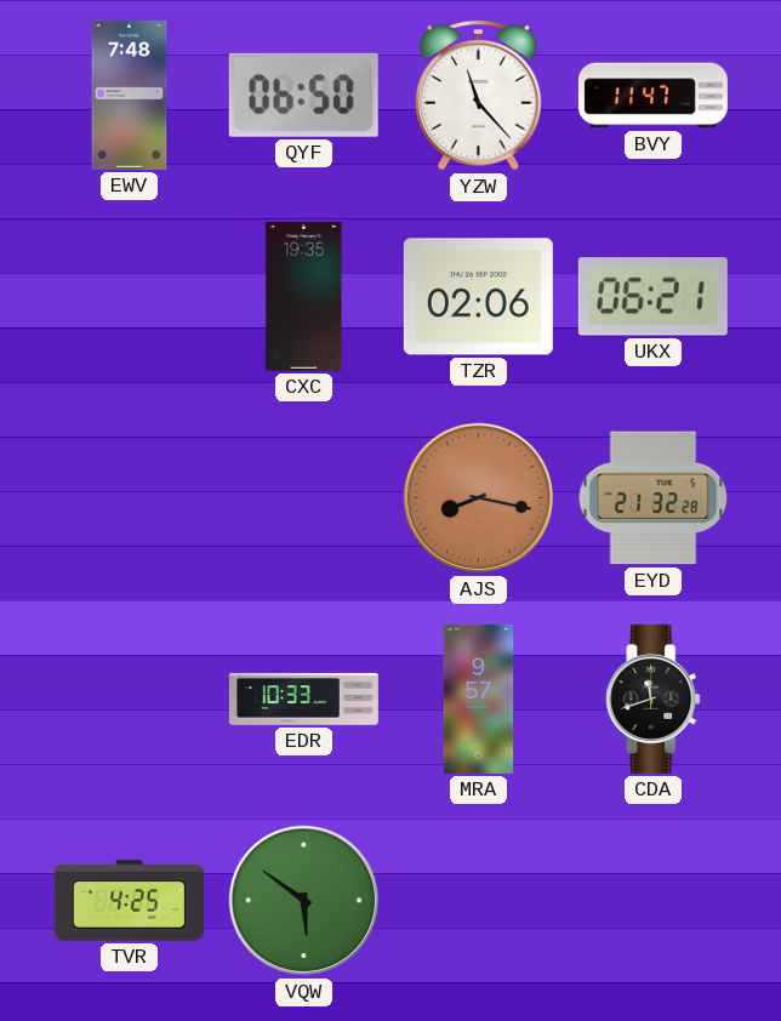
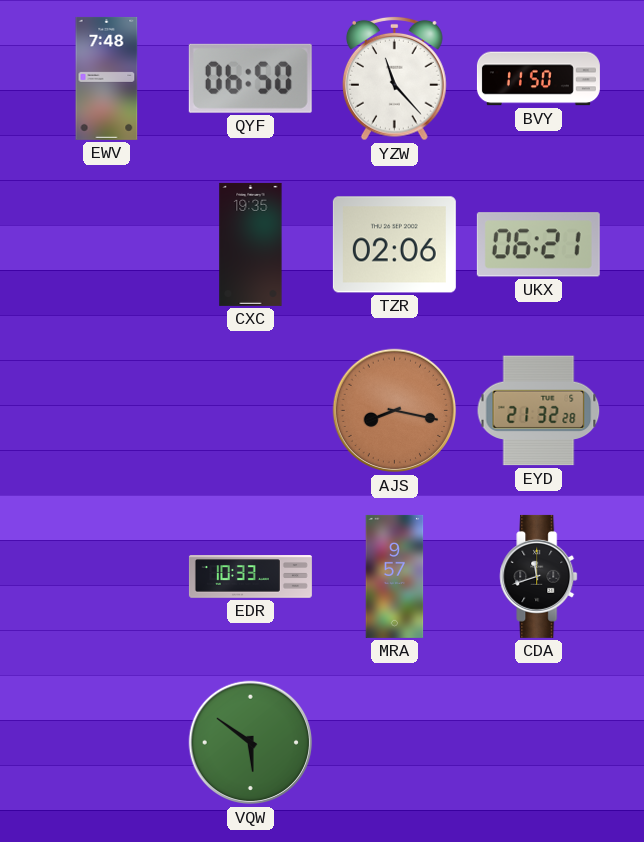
BVY: 11:47 -> 11:50
TVR: 4:25 -> none
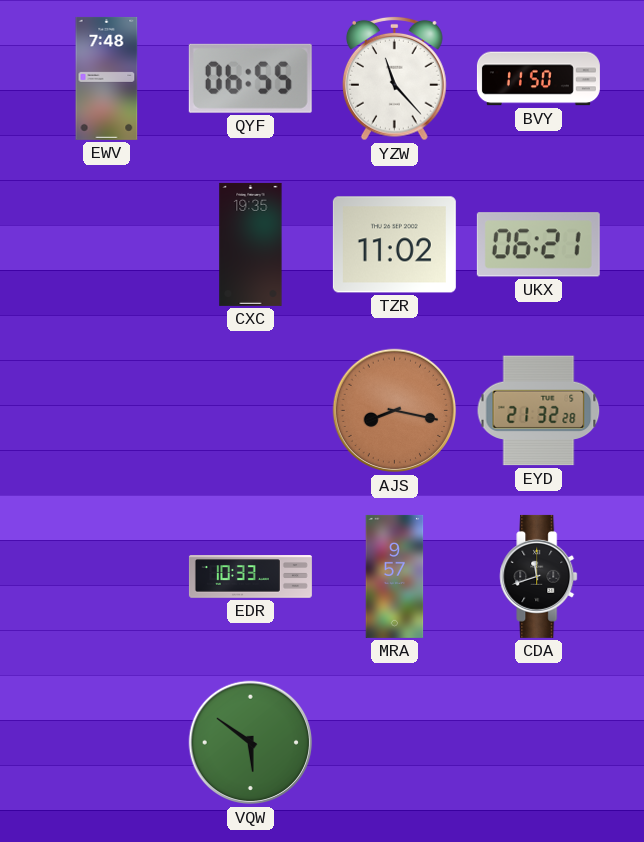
QYF: 06:50 -> 06:55
TZR: 02:06 -> 11:02
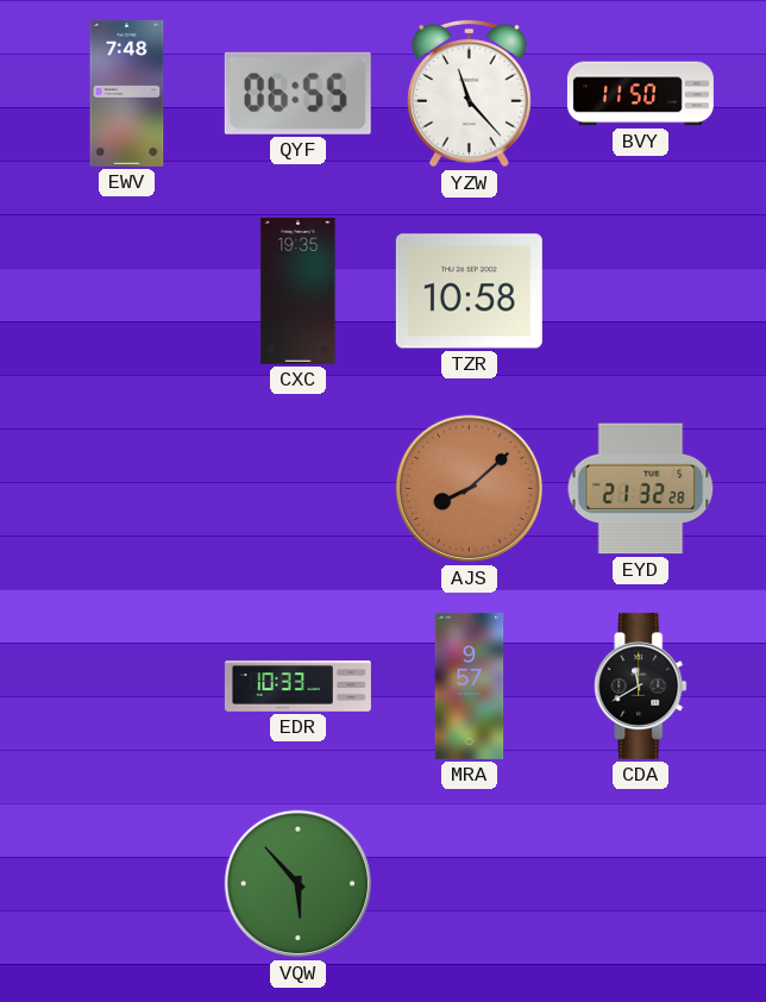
TZR: 11:02 -> 10:58
UKX: 06:21 -> none
AJS: 8:17 -> 8:08
CDA: 11:42 -> 11:40
VQW: 5:51 -> 5:53
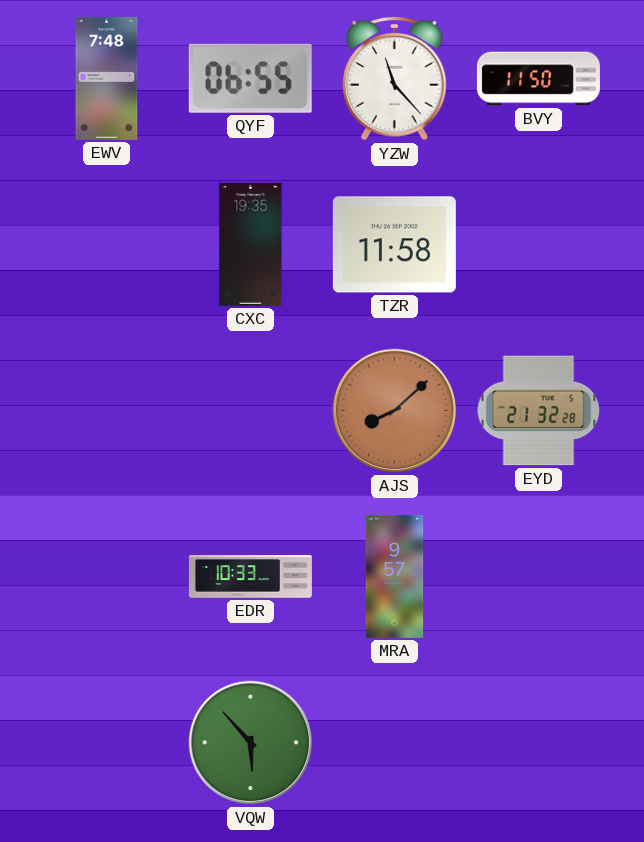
TZR: 10:58 -> 11:58
CDA: 11:40 -> none
